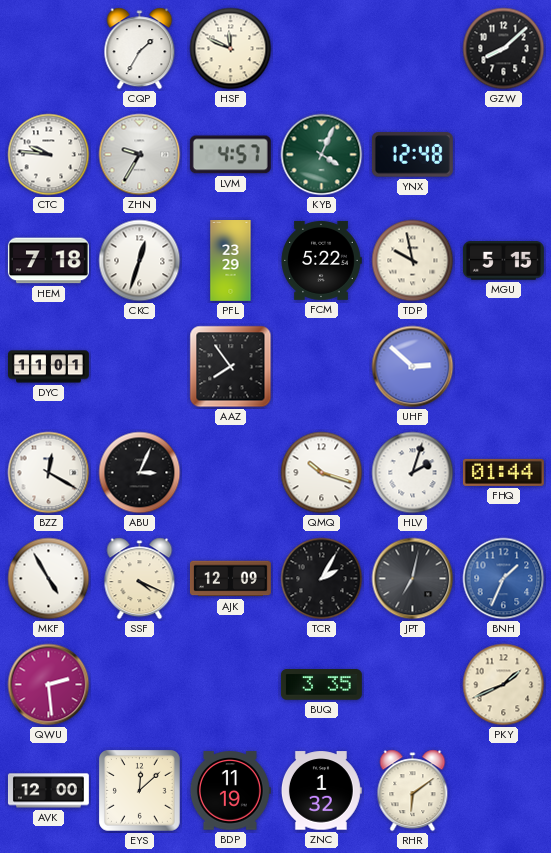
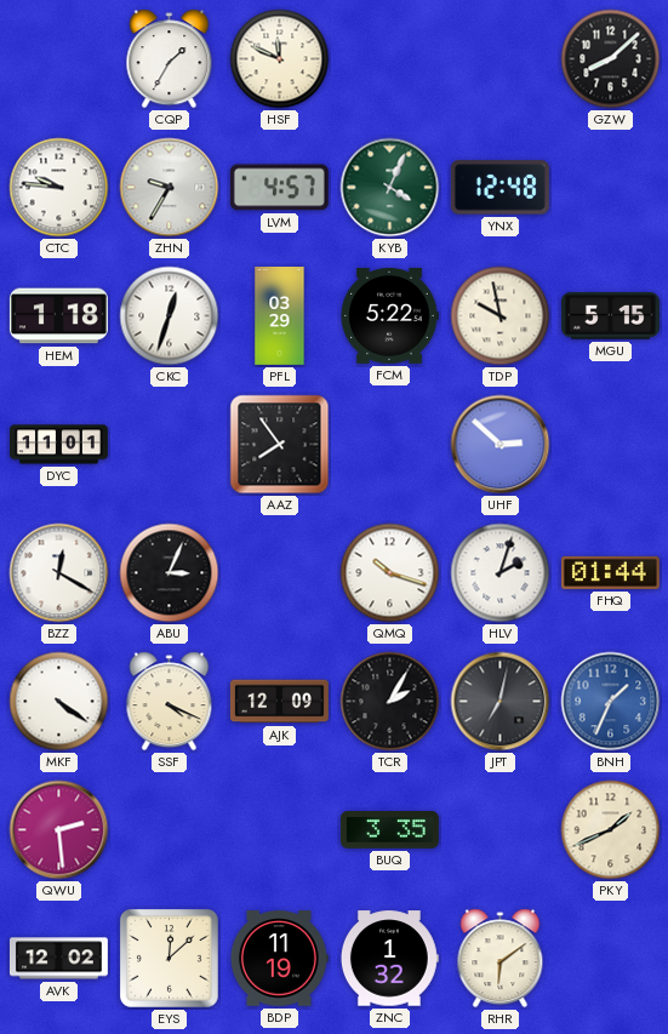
HEM: 7:18 -> 1:18
PFL: 23:29 -> 03:29
MKF: 4:55 -> 4:21
AVK: 12:00 -> 12:02
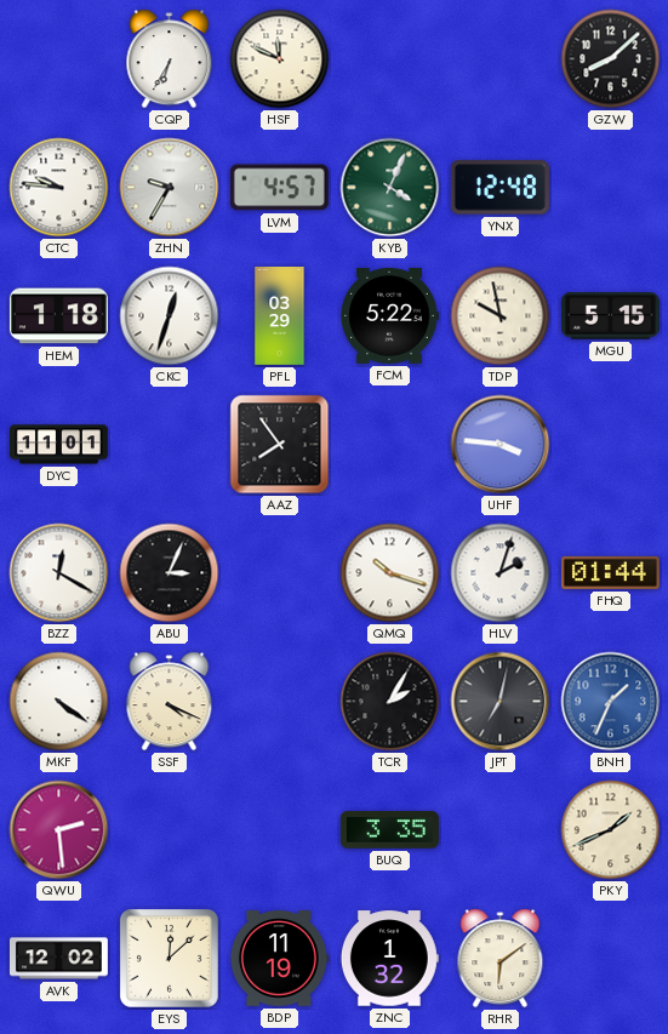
CQP: 1:35 -> 6:35
UHF: 2:52 -> 3:46
AJK: 12:09 -> none
